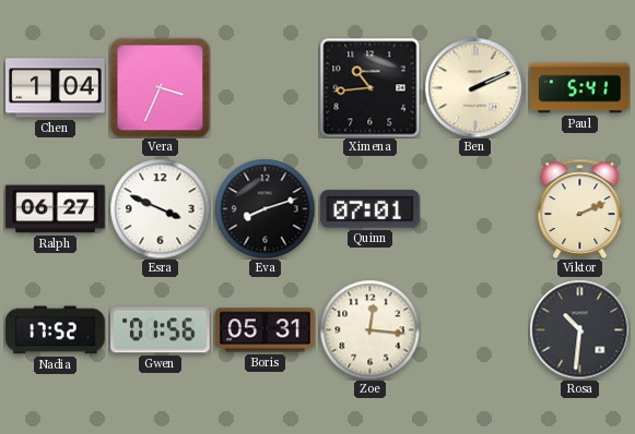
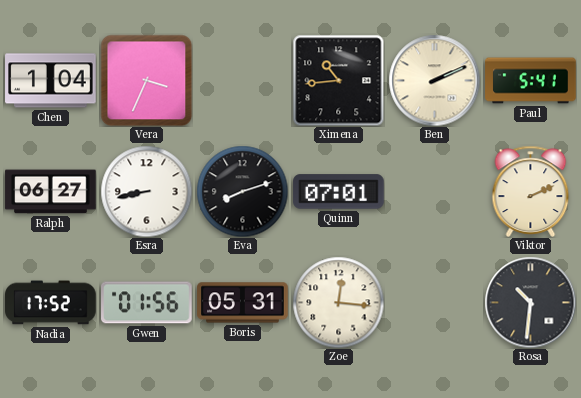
Esra: 3:49 -> 8:43
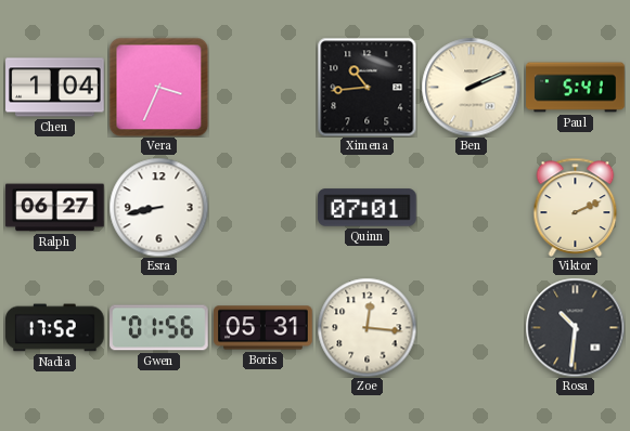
Eva: 8:12 -> none
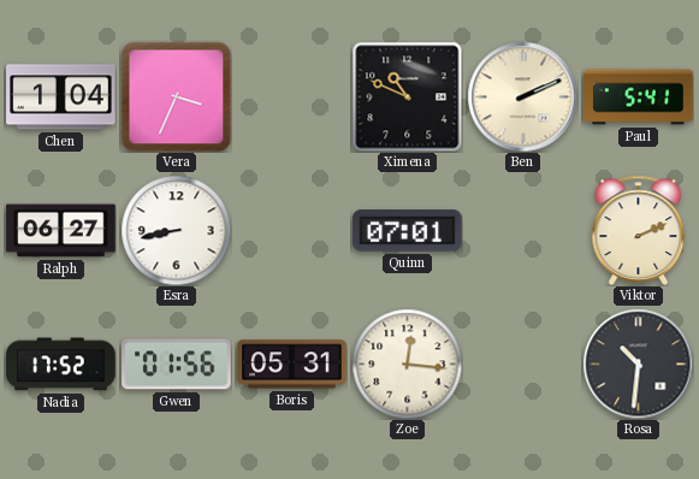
Ximena: 10:44 -> 10:49
